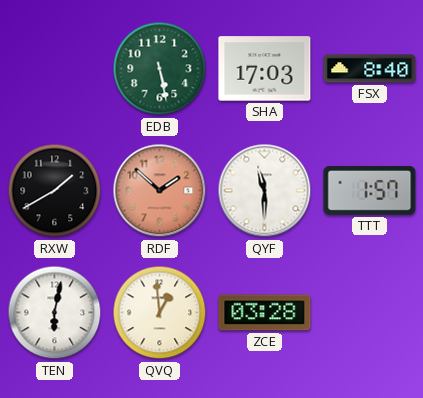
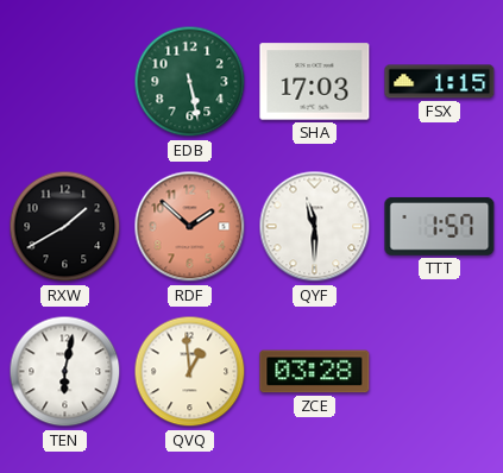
FSX: 8:40 -> 1:15
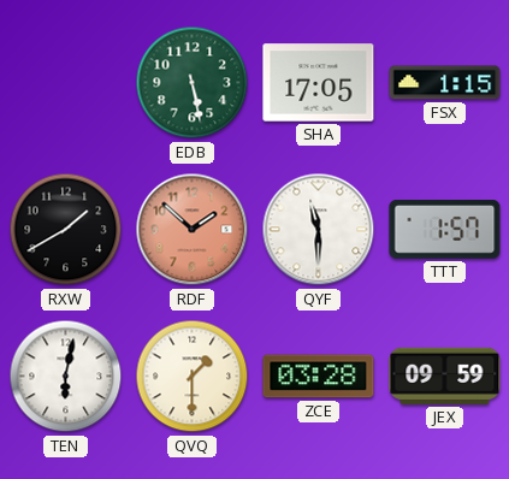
SHA: 17:03 -> 17:05
QVQ: 12:59 -> 1:30
JEX: none -> 09:59
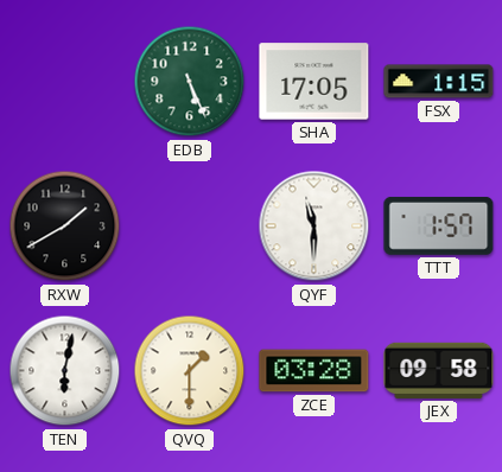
EDB: 5:28 -> 5:26
RDF: 1:52 -> none
JEX: 09:59 -> 09:58
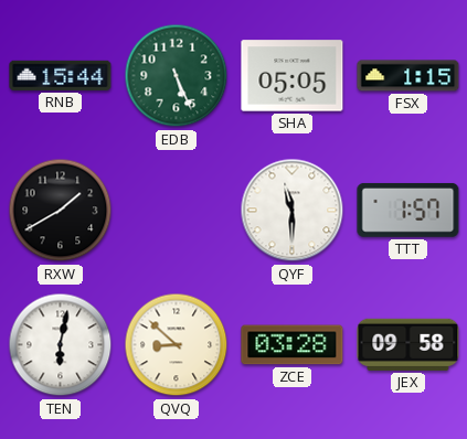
RNB: none -> 15:44
SHA: 17:05 -> 05:05
QVQ: 1:30 -> 8:52
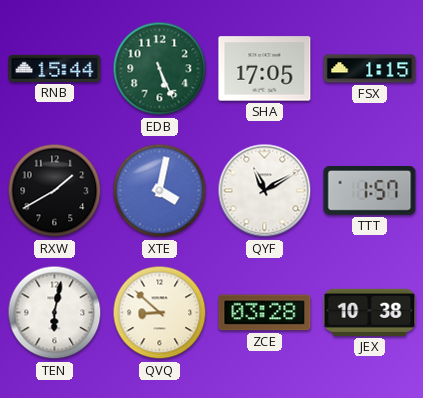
SHA: 05:05 -> 17:05
XTE: none -> 4:02
QYF: 11:30 -> 11:10
JEX: 09:58 -> 10:38
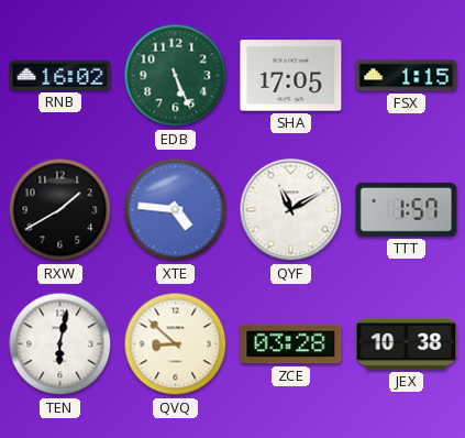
RNB: 15:44 -> 16:02
XTE: 4:02 -> 4:46
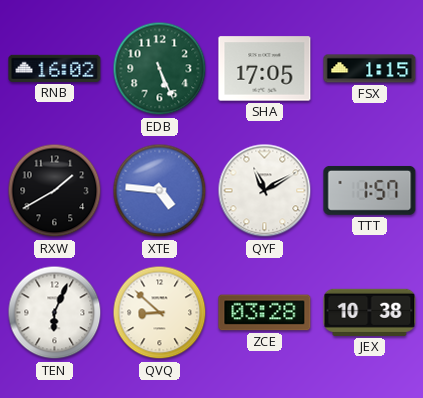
TEN: 6:02 -> 6:04
